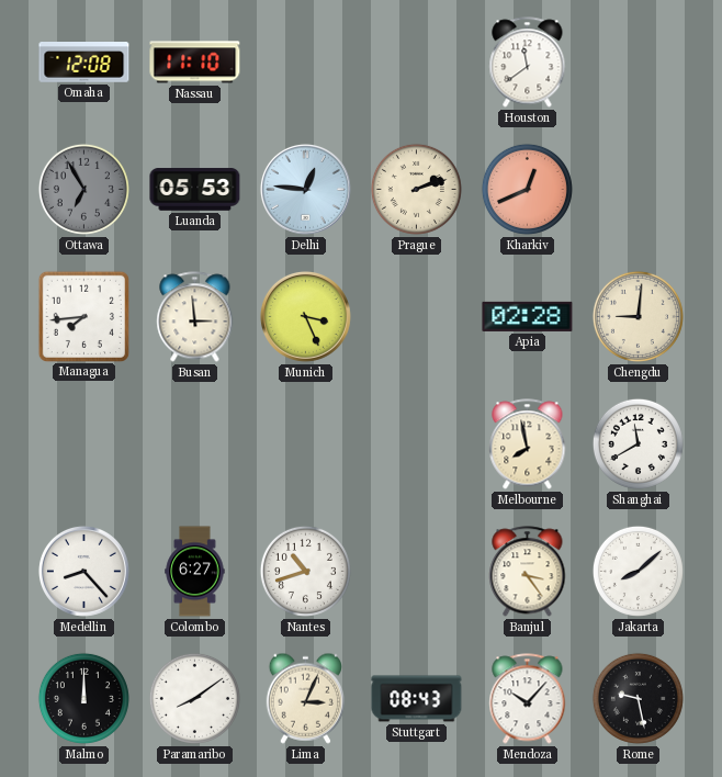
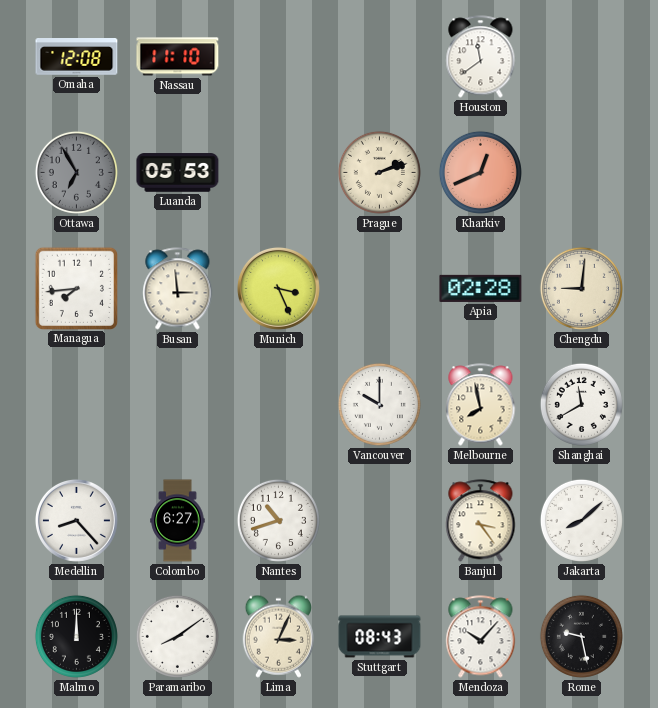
Delhi: 12:46 -> none
Vancouver: none -> 10:00
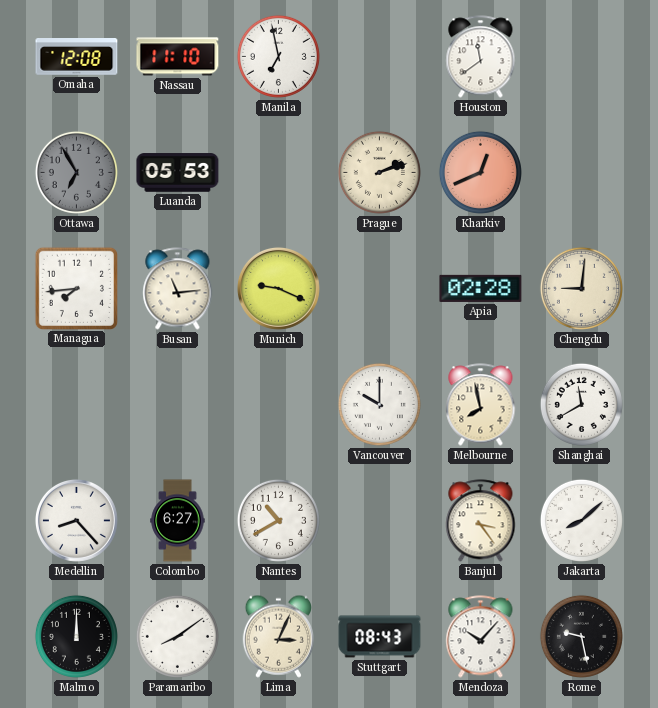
Manila: none -> 6:58
Busan: 2:59 -> 11:14
Munich: 3:26 -> 9:19
Nantes: 10:42 -> 10:40
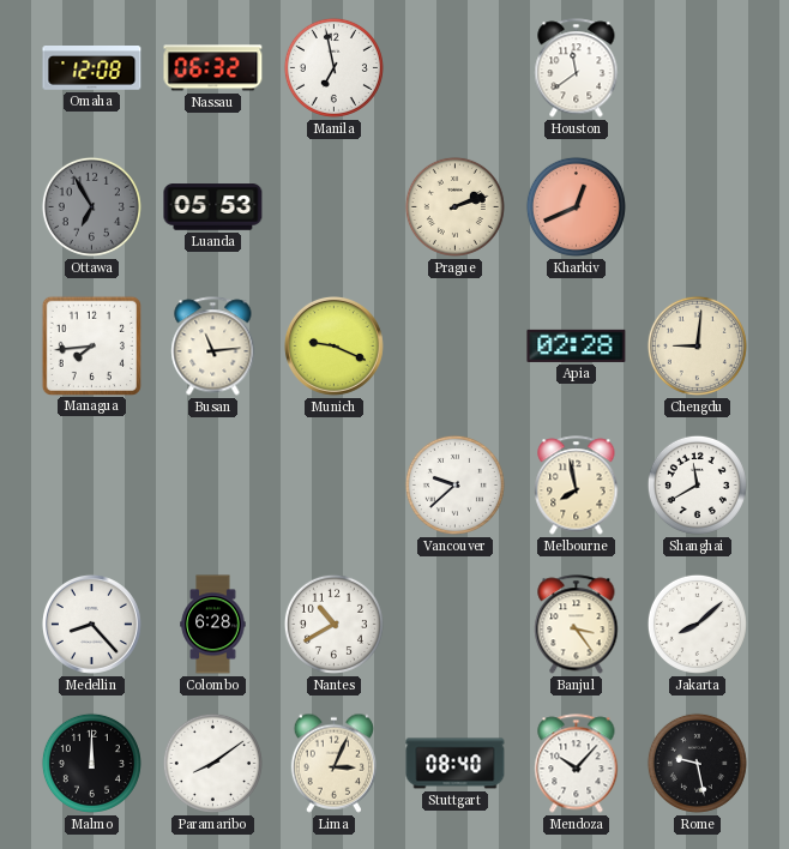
Nassau: 11:10 -> 06:32
Vancouver: 10:00 -> 9:38
Colombo: 6:27 -> 6:28
Stuttgart: 08:43 -> 08:40
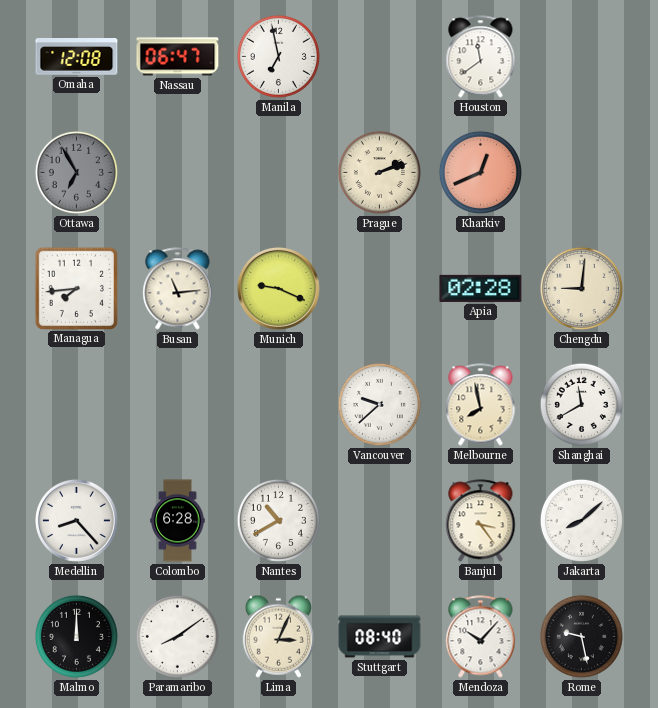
Nassau: 06:32 -> 06:47
Luanda: 05:53 -> none
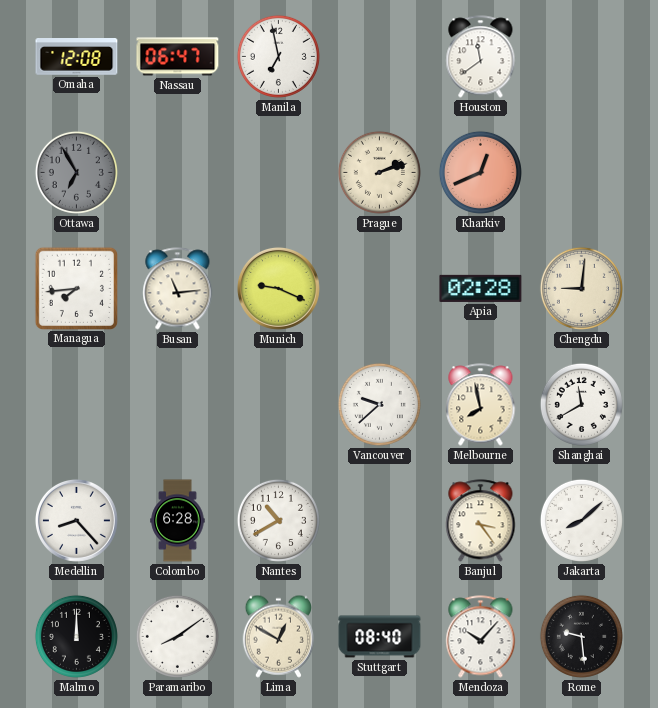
Lima: 3:04 -> 12:50
Rome: 9:28 -> 9:29
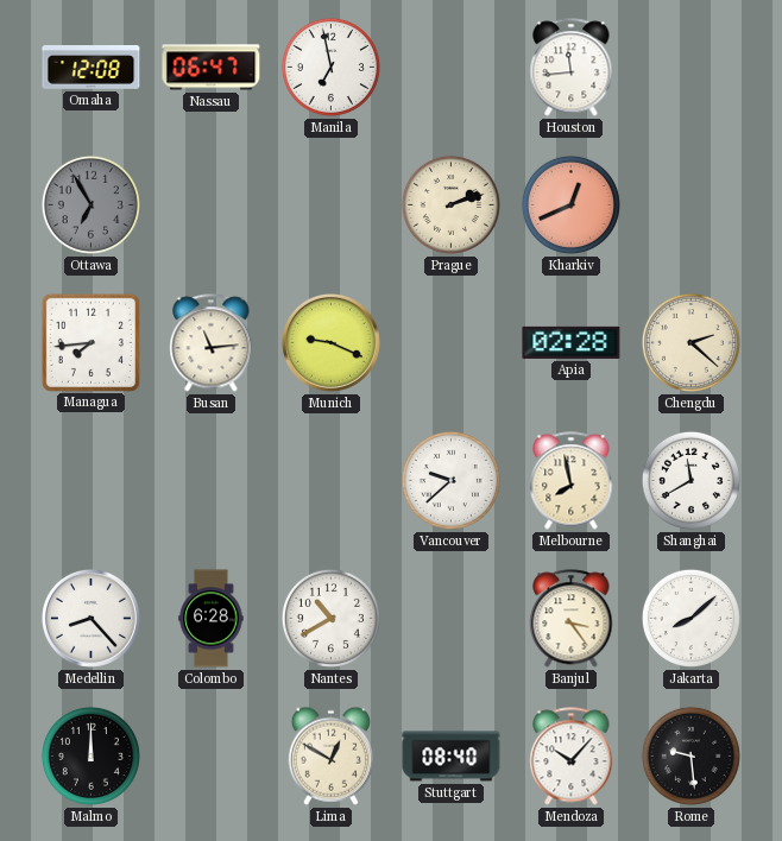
Houston: 11:39 -> 11:44
Chengdu: 9:01 -> 2:22
Paramaribo: 8:09 -> none
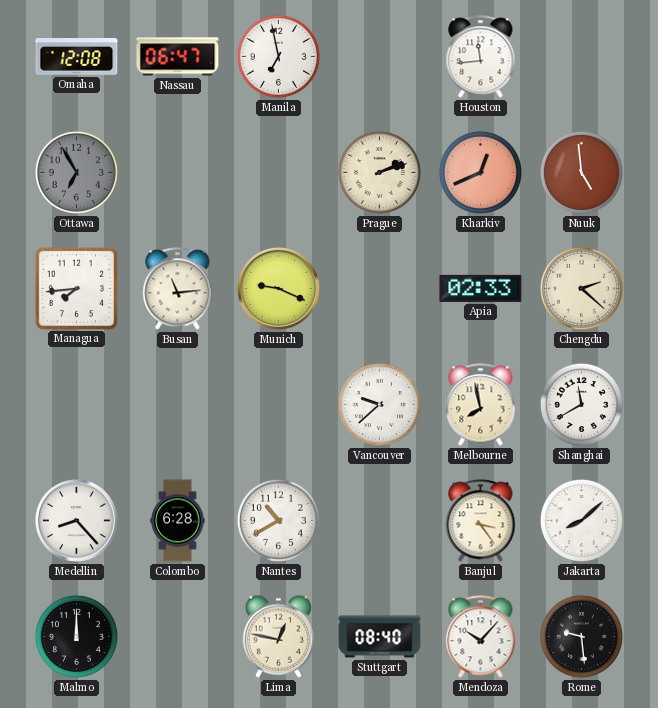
Nuuk: none -> 4:59
Apia: 02:28 -> 02:33
Lima: 12:50 -> 12:47
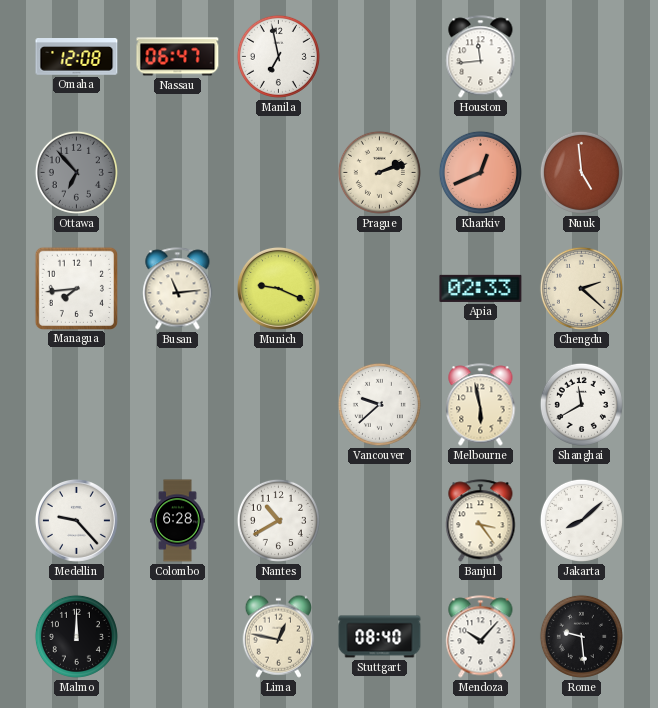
Ottawa: 6:55 -> 6:53
Melbourne: 7:58 -> 5:58
Medellin: 8:23 -> 9:23
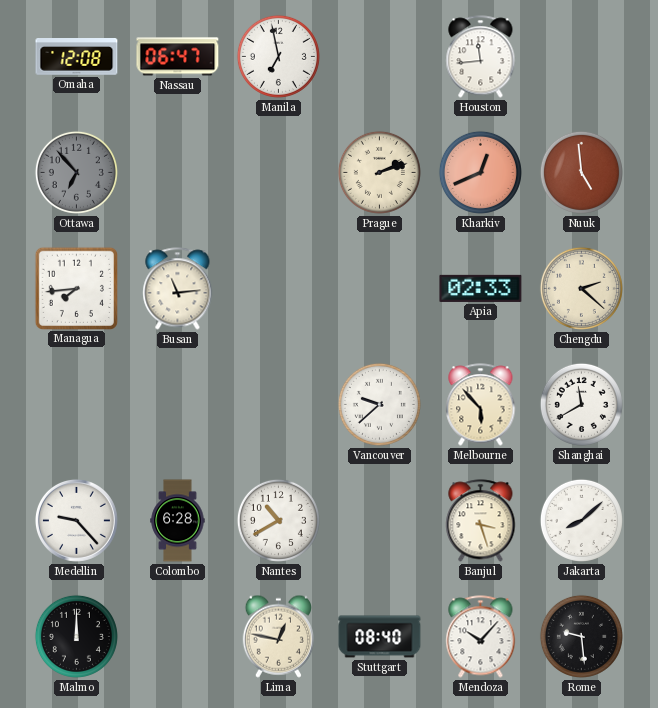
Munich: 9:19 -> none
Melbourne: 5:58 -> 5:53
Banjul: 3:24 -> 3:27
